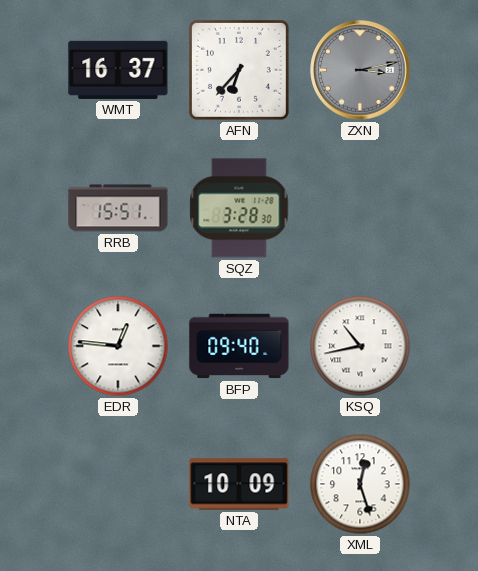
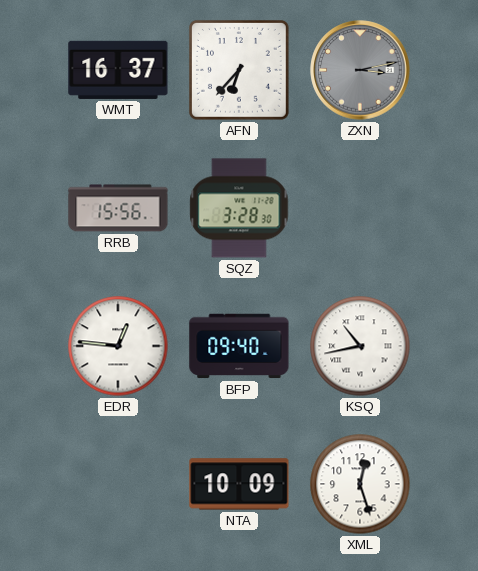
RRB: 15:51 -> 15:56
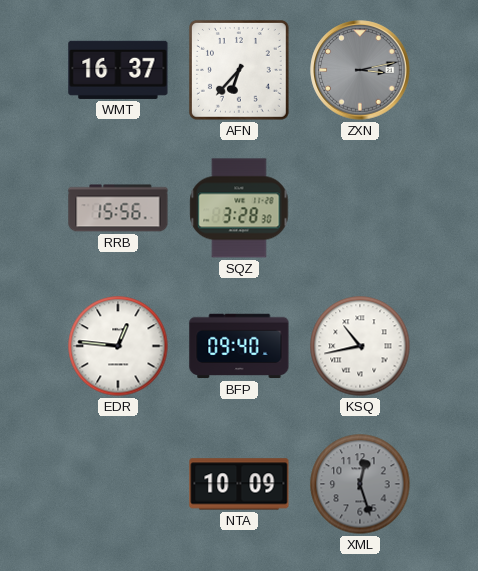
XML dial: white -> grey
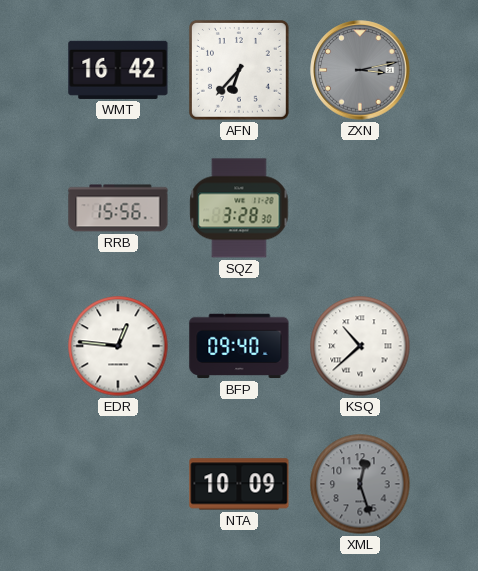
WMT: 16:37 -> 16:42
KSQ: 10:43 -> 10:38
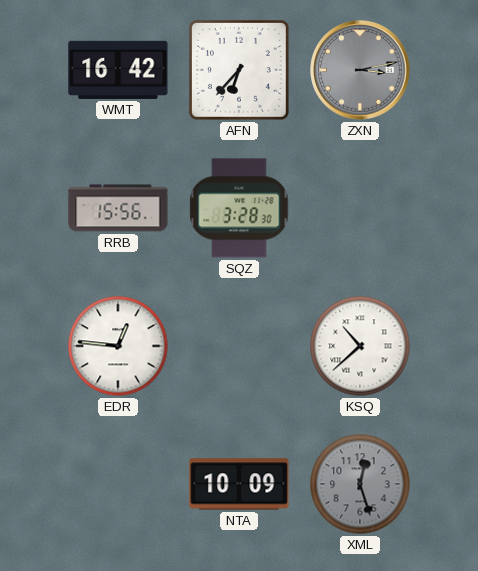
BFP: 09:40 -> none
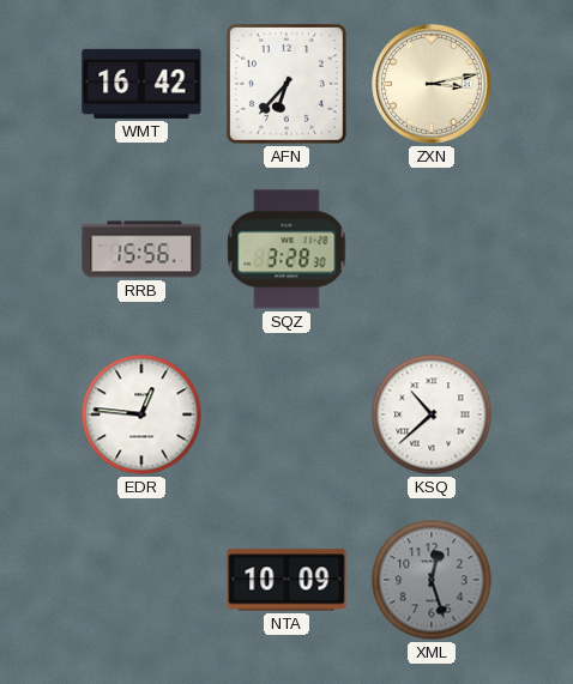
ZXN dial: grey -> cream
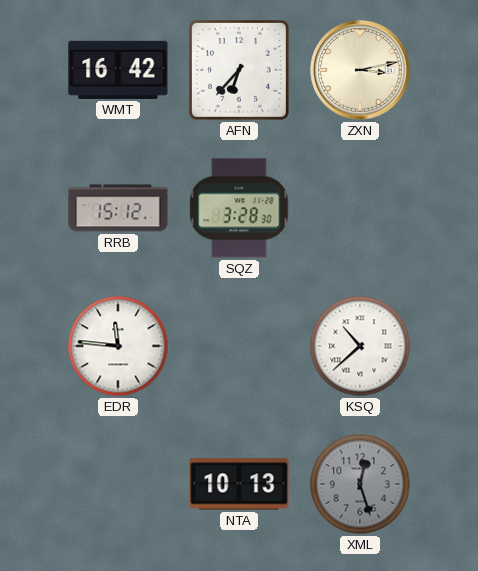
RRB: 15:56 -> 15:12
EDR: 12:46 -> 11:46
NTA: 10:09 -> 10:13
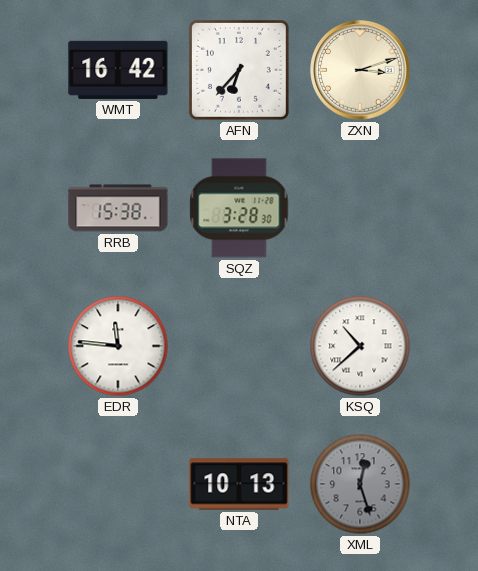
ZXN: 3:13 -> 3:12
RRB: 15:12 -> 15:38
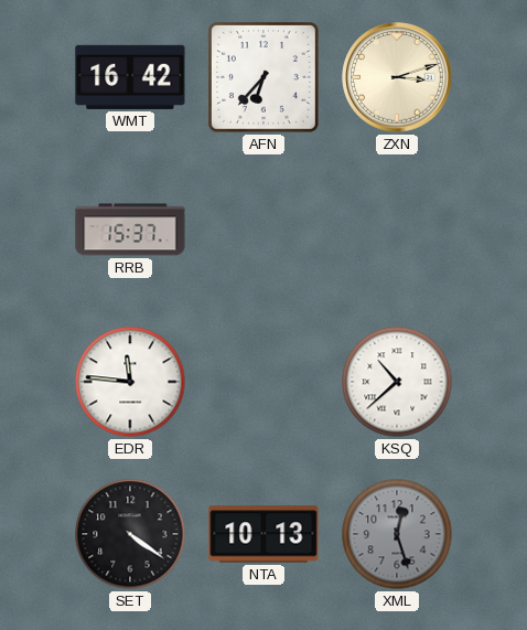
RRB: 15:38 -> 15:37
SQZ: 3:28 -> none
SET: none -> 4:21
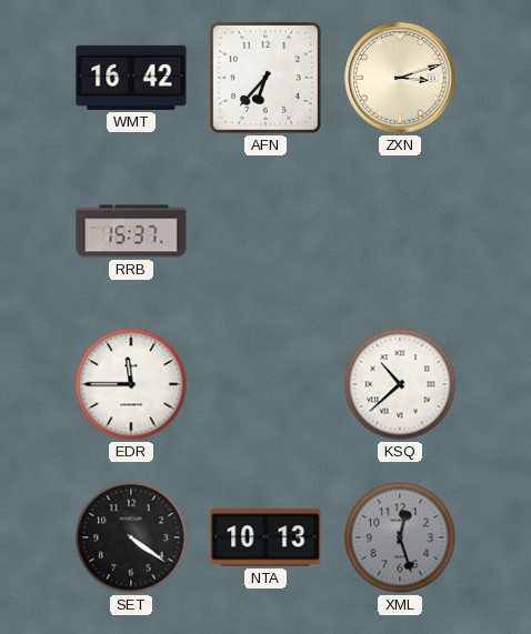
EDR: 11:46 -> 11:45
